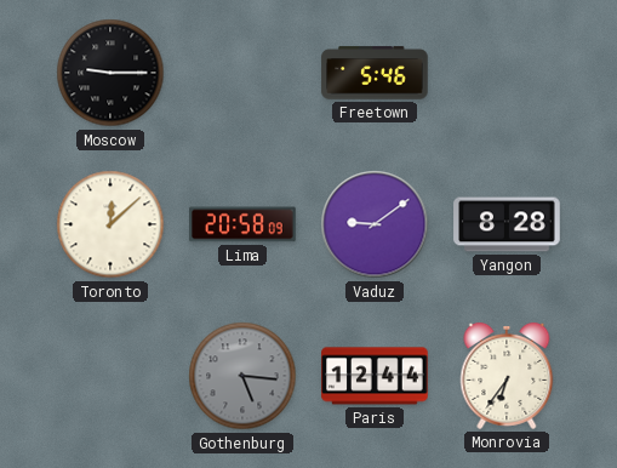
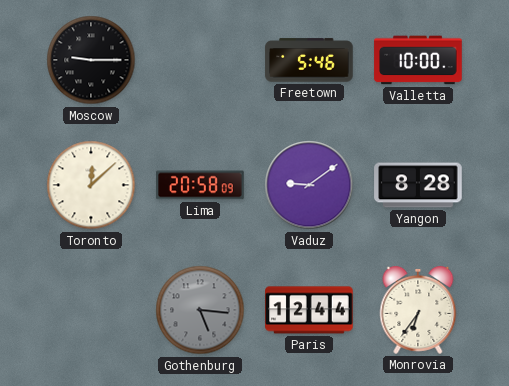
Valletta: none -> 10:00
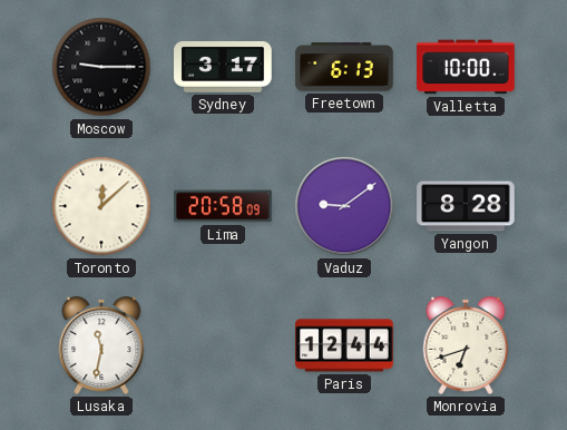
Sydney: none -> 3:17
Freetown: 5:46 -> 6:13
Lusaka: none -> 11:32
Gothenburg: 5:16 -> none
Monrovia: 6:36 -> 6:42
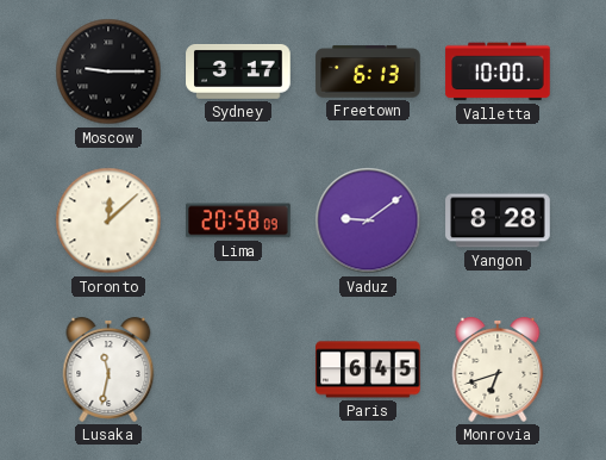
Paris: 12:44 -> 6:45
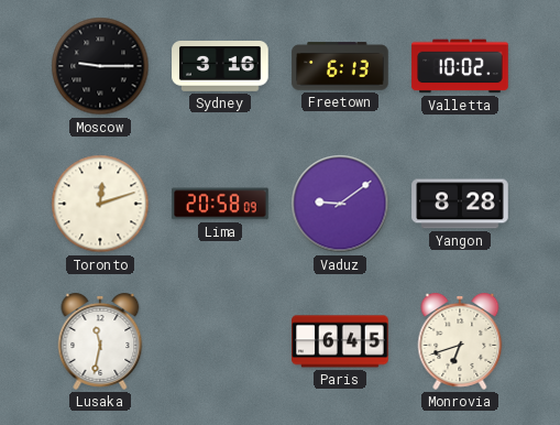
Sydney: 3:17 -> 3:16
Valletta: 10:00 -> 10:02
Toronto: 12:08 -> 12:12
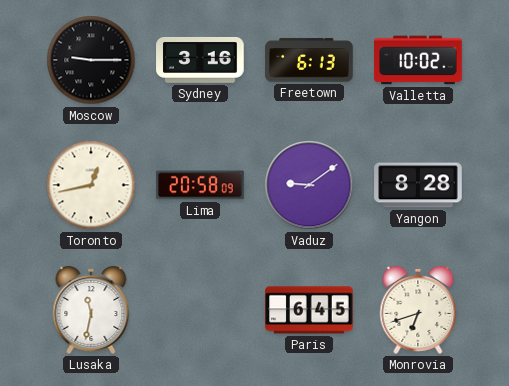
Toronto: 12:12 -> 12:43
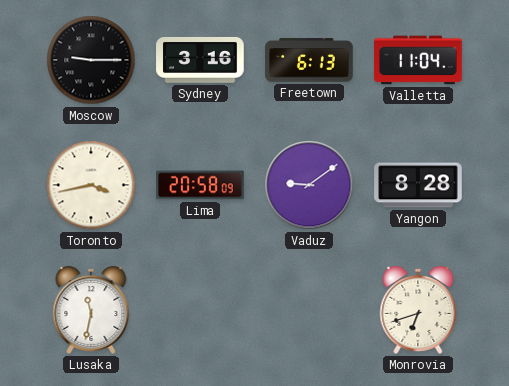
Valletta: 10:02 -> 11:04
Toronto: 12:43 -> 3:43
Paris: 6:45 -> none
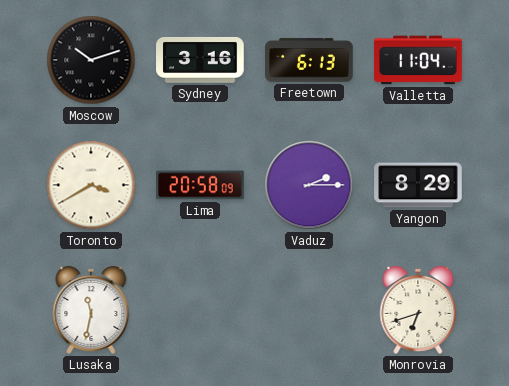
Moscow: 9:15 -> 10:12
Toronto: 3:43 -> 3:40
Vaduz: 9:09 -> 2:15
Yangon: 8:28 -> 8:29
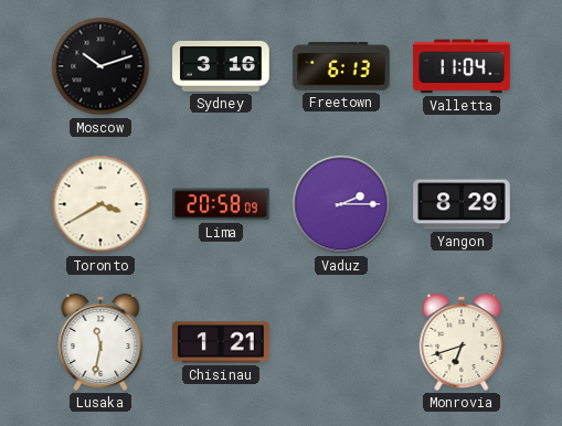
Chisinau: none -> 1:21
